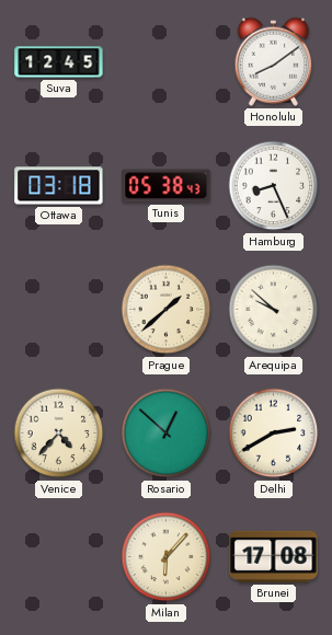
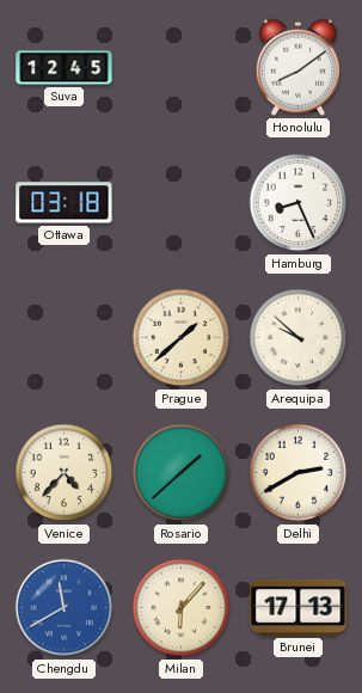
Tunis: 05:38 -> none
Rosario: 12:52 -> 1:38
Chengdu: none -> 11:40
Brunei: 17:08 -> 17:13
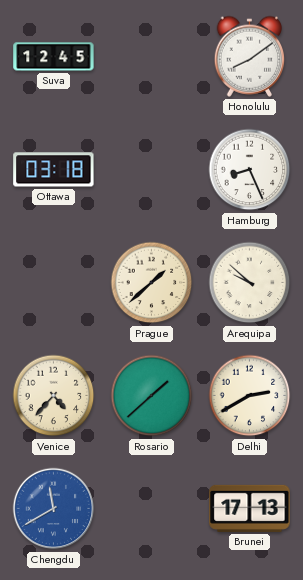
Milan: 6:07 -> none
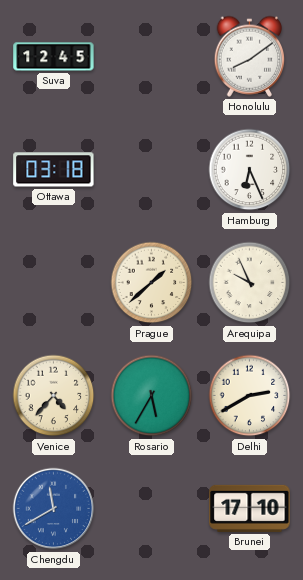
Hamburg: 8:26 -> 6:26
Arequipa: 9:52 -> 9:56
Rosario: 1:38 -> 5:35
Brunei: 17:13 -> 17:10
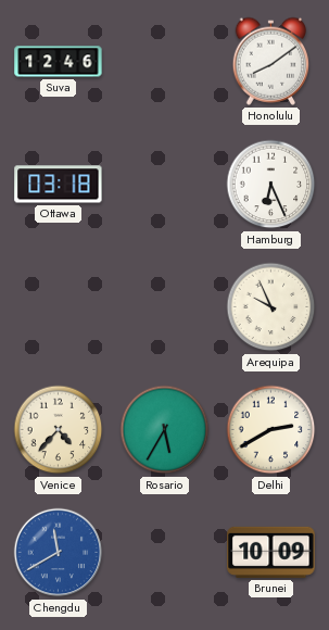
Suva: 12:45 -> 12:46
Prague: 1:38 -> none
Brunei: 17:10 -> 10:09
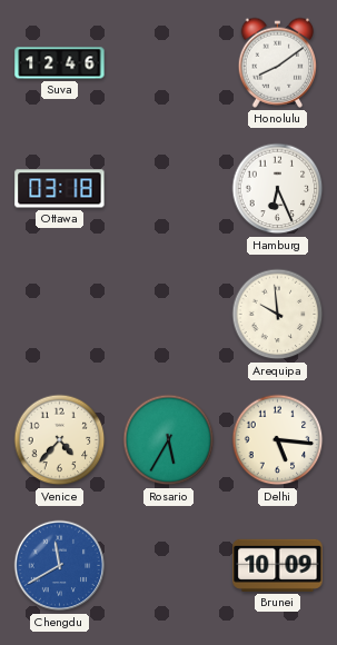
Arequipa: 9:56 -> 9:59
Delhi: 2:40 -> 5:16
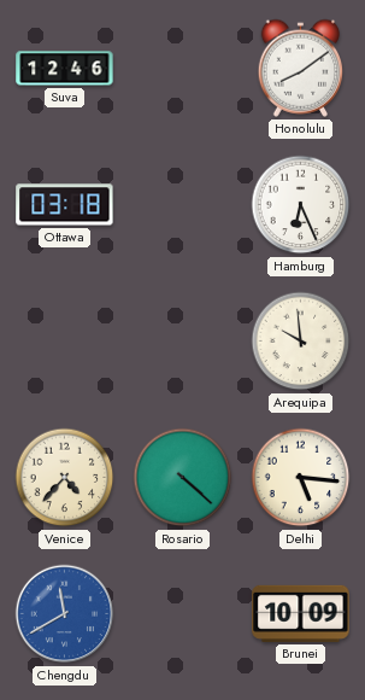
Rosario: 5:35 -> 4:22
